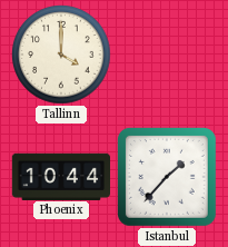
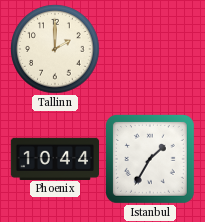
Tallinn: 4:00 -> 2:00
Istanbul: 1:37 -> 1:35
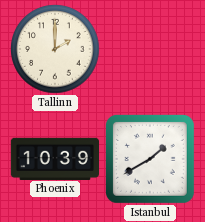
Phoenix: 10:44 -> 10:39
Istanbul: 1:35 -> 1:40
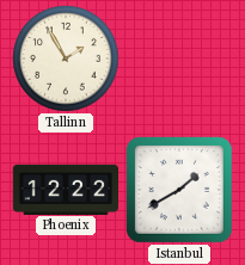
Tallinn: 2:00 -> 1:55
Phoenix: 10:39 -> 12:22
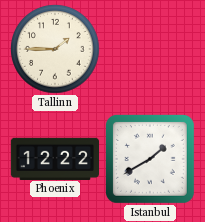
Tallinn: 1:55 -> 1:45
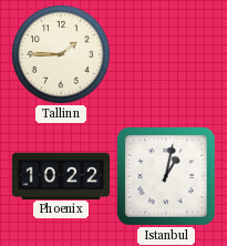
Phoenix: 12:22 -> 10:22
Istanbul: 1:40 -> 1:02
